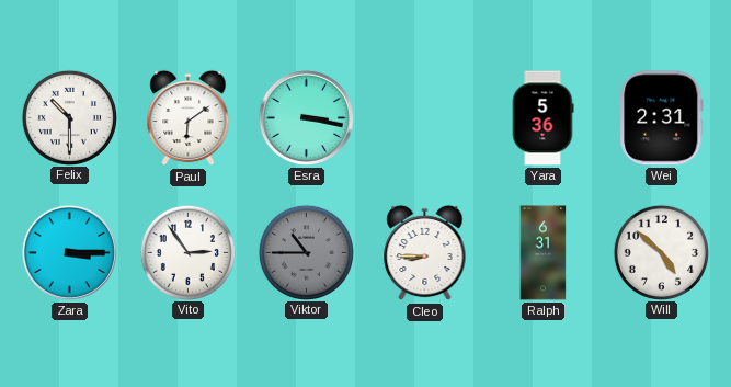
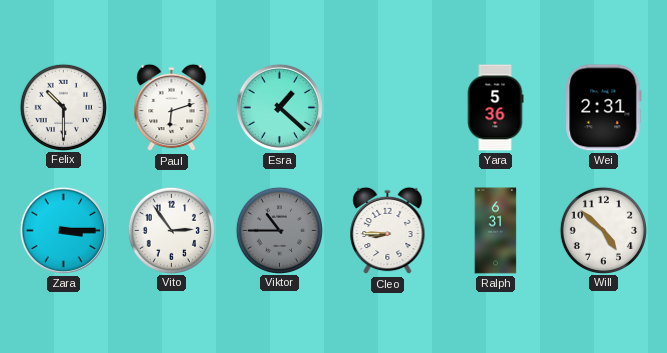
Paul: 6:09 -> 6:12
Esra: 3:17 -> 1:22
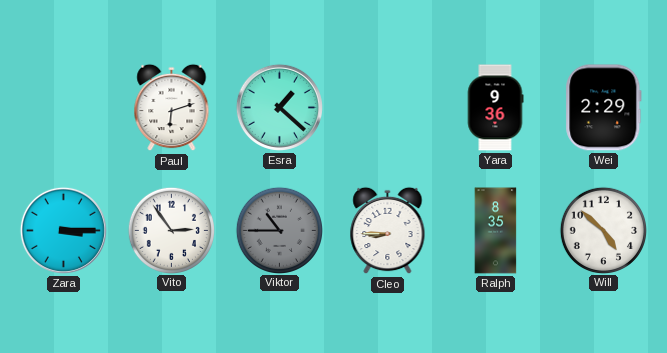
Felix: 10:30 -> none
Yara: 5:36 -> 9:36
Wei: 2:31 -> 2:29
Ralph: 6:31 -> 8:35
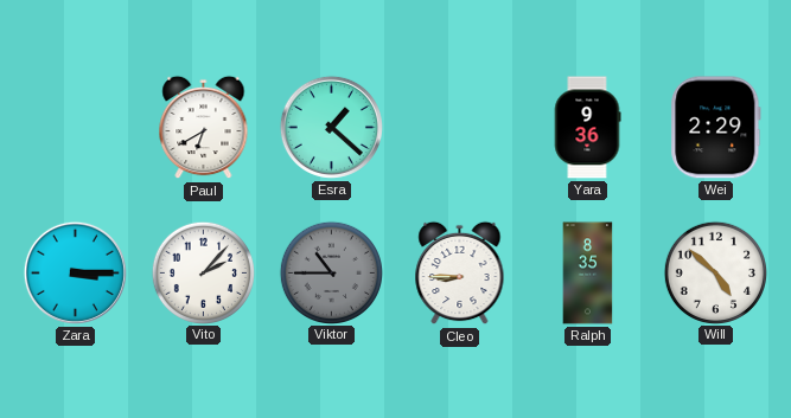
Paul: 6:12 -> 6:40
Vito: 2:54 -> 2:07
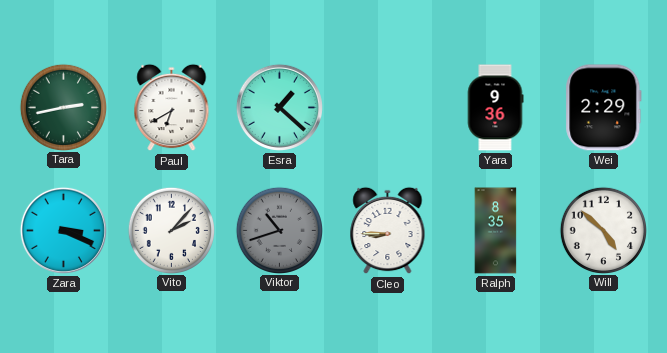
Tara: none -> 2:43
Zara: 3:15 -> 3:19
Viktor: 10:45 -> 10:42
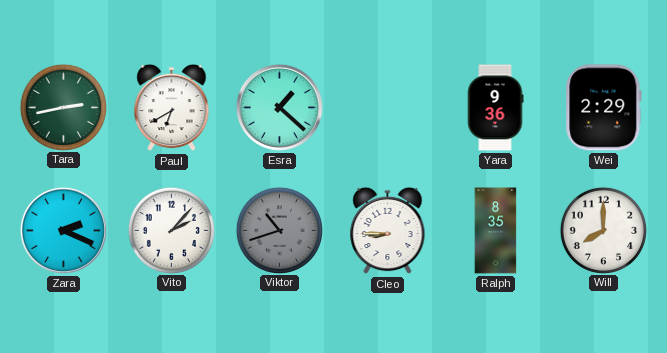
Zara: 3:19 -> 2:19
Will: 4:52 -> 8:00
